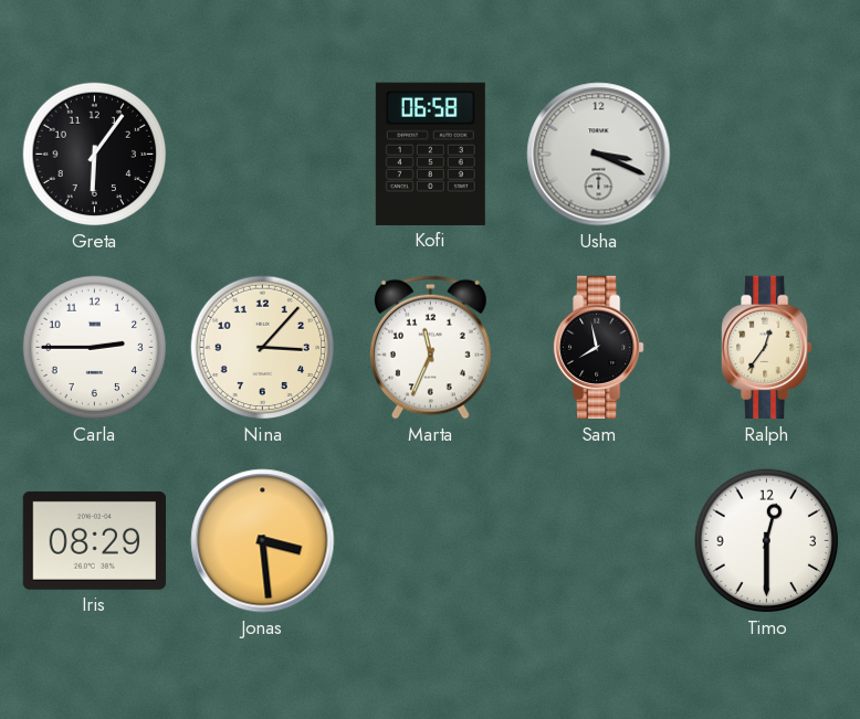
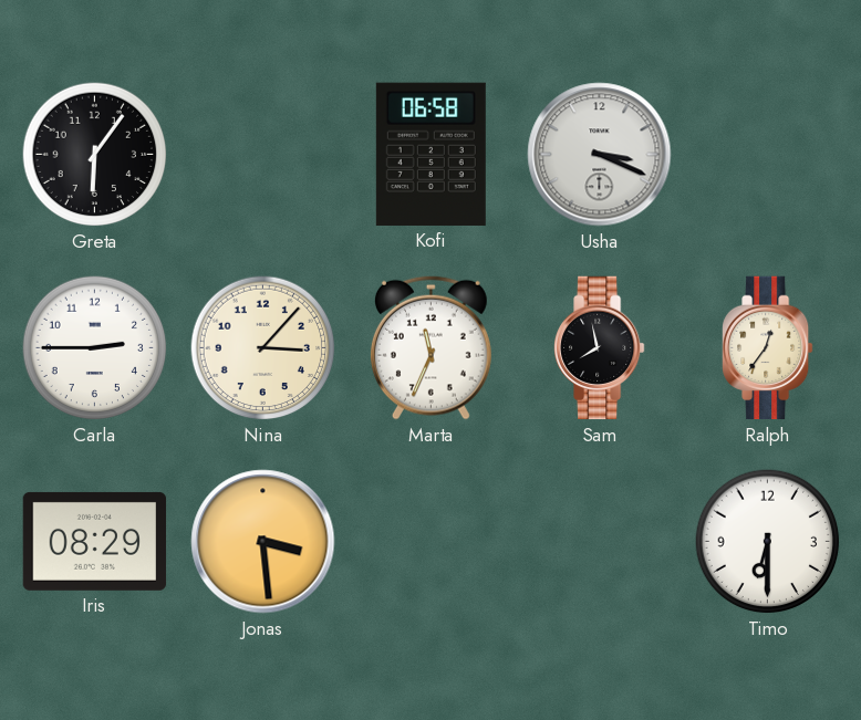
Timo: 12:30 -> 6:30
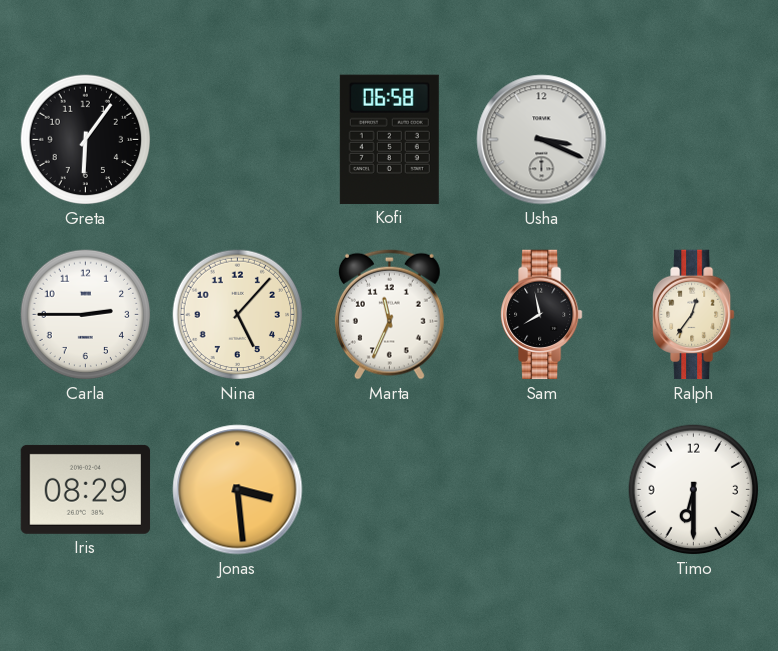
Nina: 3:07 -> 5:07
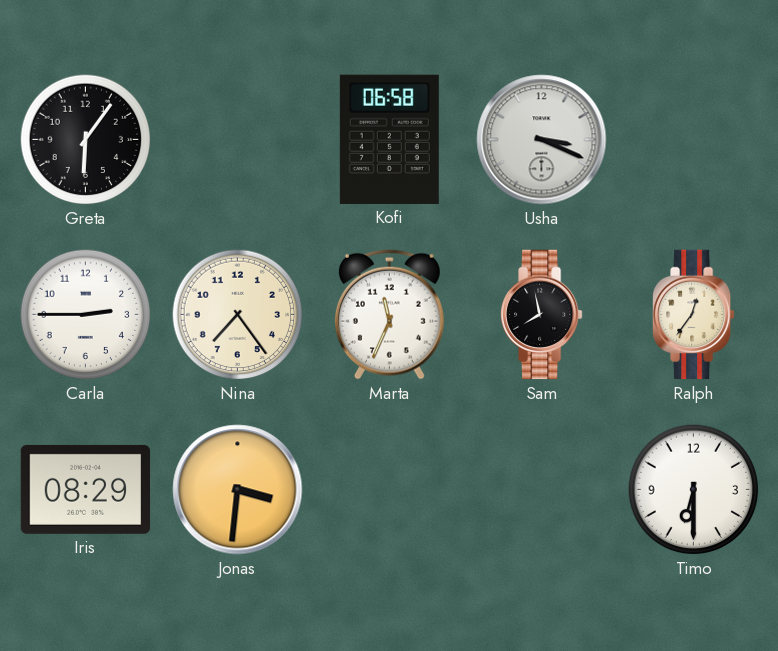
Nina: 5:07 -> 7:24
Jonas: 3:29 -> 3:31
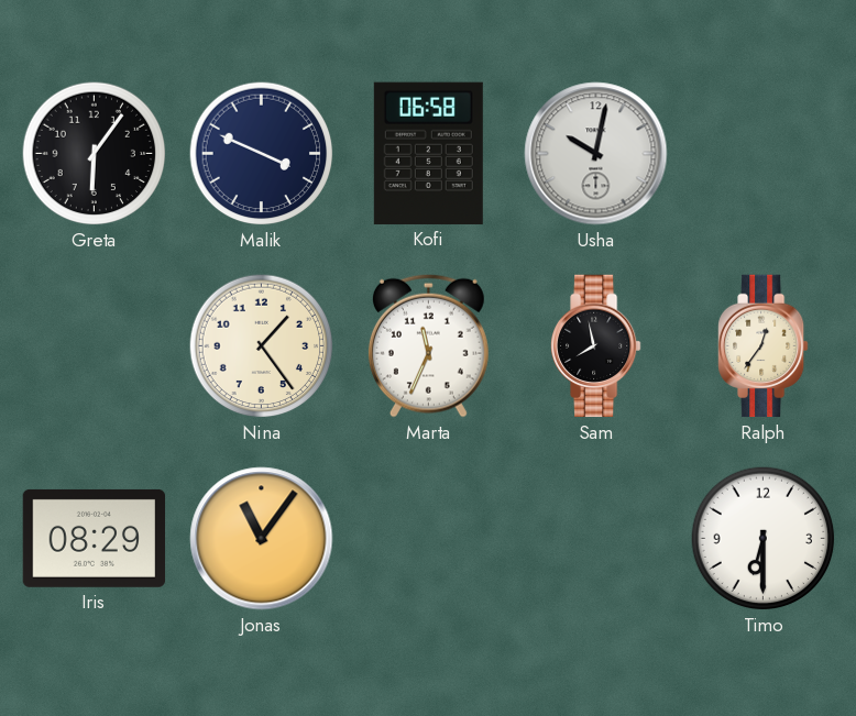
Malik: none -> 3:49
Usha: 3:19 -> 10:02
Carla: 2:45 -> none
Nina: 7:24 -> 1:24
Jonas: 3:31 -> 11:06
